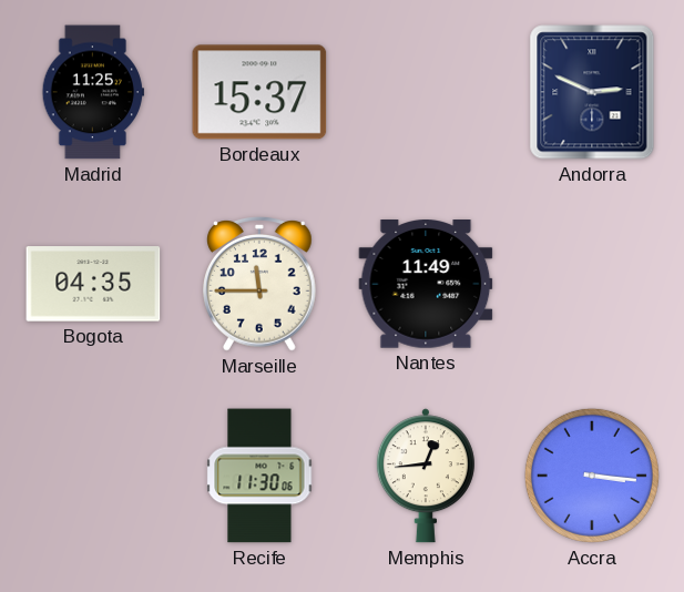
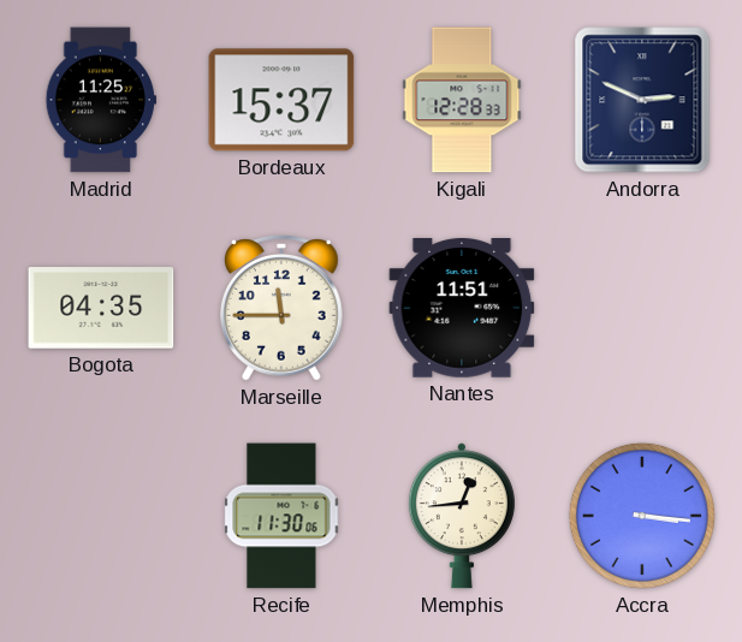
Kigali: none -> 12:28
Nantes: 11:49 -> 11:51
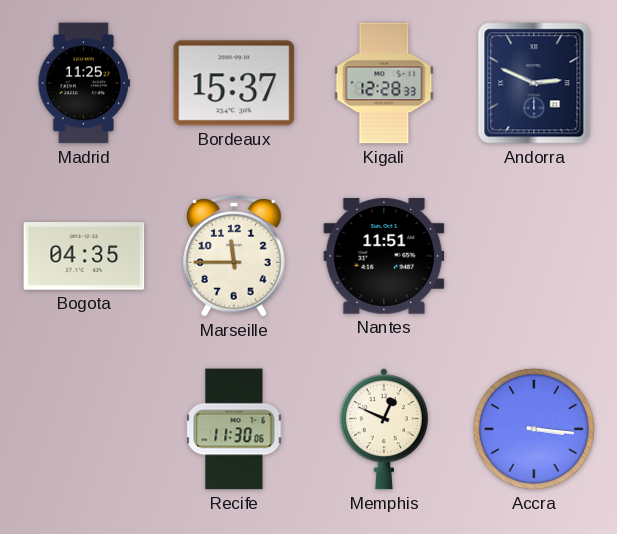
Memphis: 12:44 -> 12:49
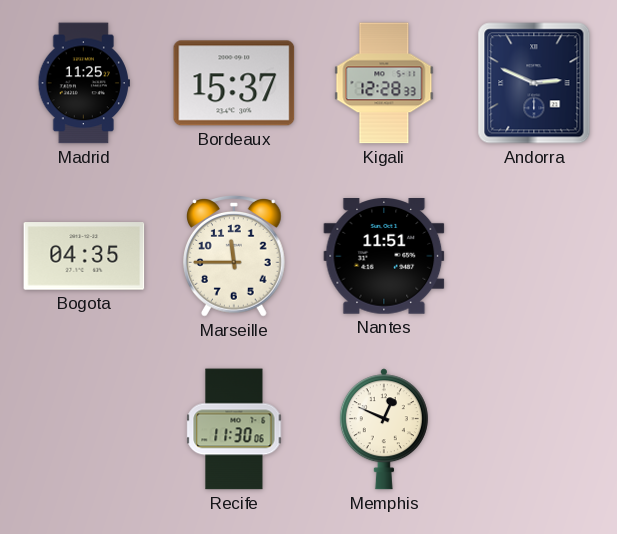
Accra: 3:16 -> none
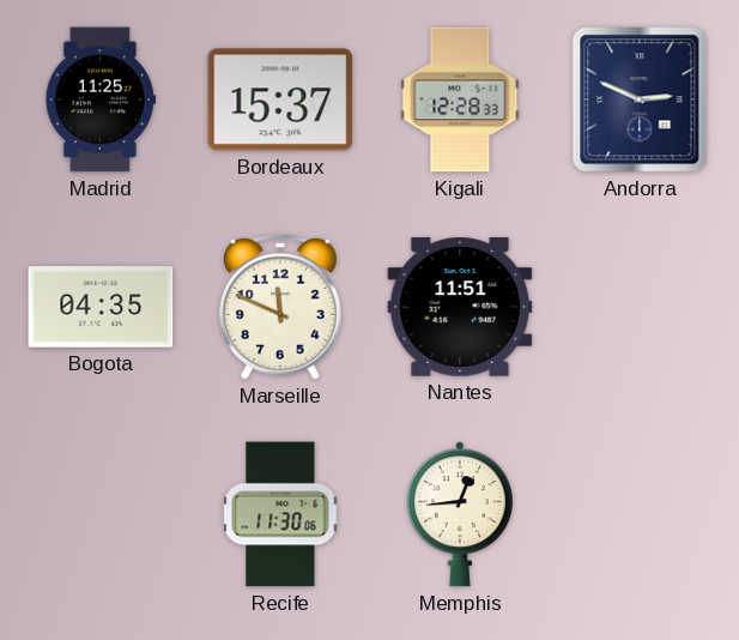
Marseille: 11:45 -> 11:49
Memphis: 12:49 -> 12:44
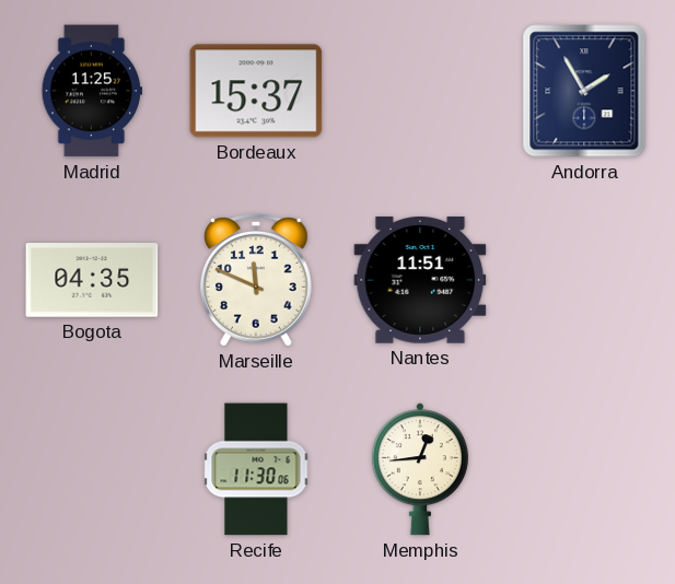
Kigali: 12:28 -> none
Andorra: 2:49 -> 1:55
